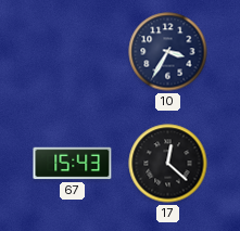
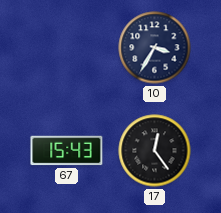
17: 12:22 -> 12:24
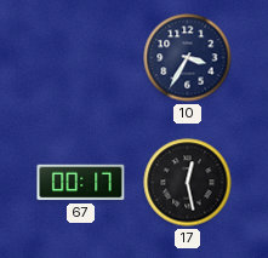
67: 15:43 -> 00:17
17: 12:24 -> 12:28
